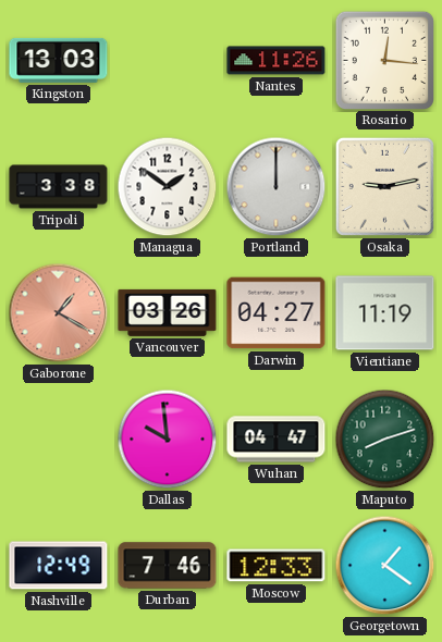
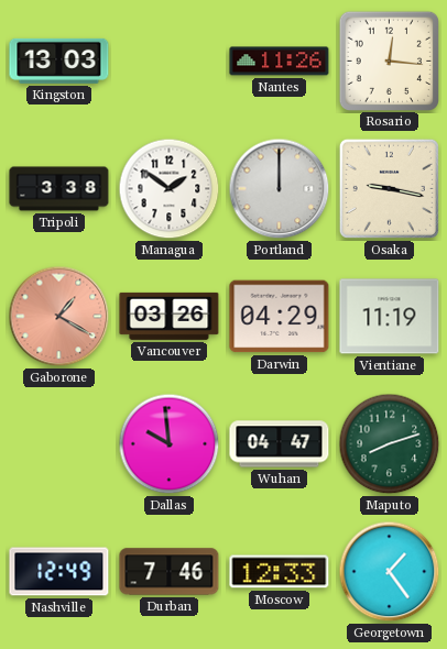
Osaka: 9:13 -> 9:17
Darwin: 04:27 -> 04:29
Georgetown: 1:21 -> 1:24
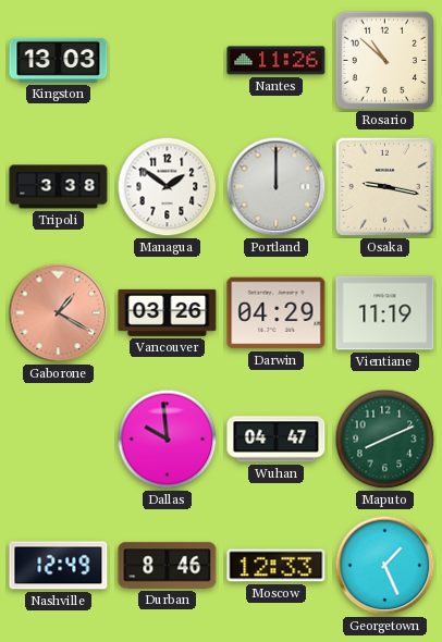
Rosario: 12:16 -> 10:52
Maputo: 8:12 -> 8:11
Durban: 7:46 -> 8:46
Georgetown: 1:24 -> 1:26
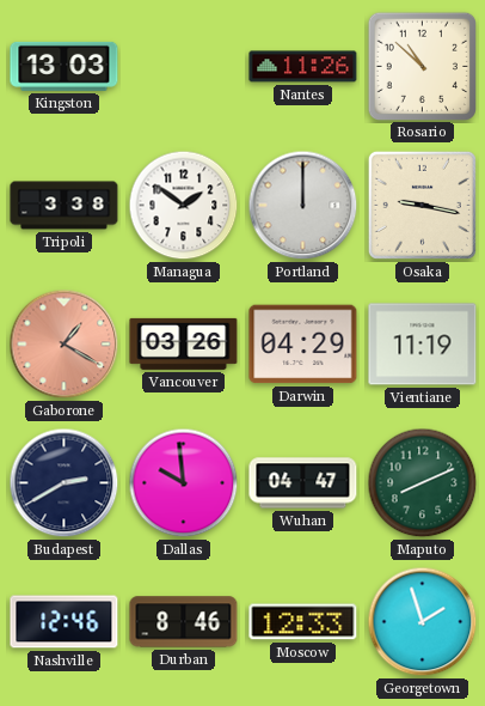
Budapest: none -> 2:40
Nashville: 12:49 -> 12:46
Georgetown: 1:26 -> 1:57
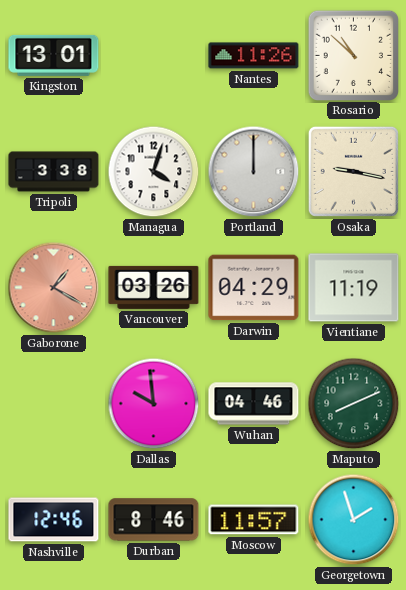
Kingston: 13:03 -> 13:01
Managua: 1:51 -> 4:03
Budapest: 2:40 -> none
Wuhan: 04:47 -> 04:46
Moscow: 12:33 -> 11:57
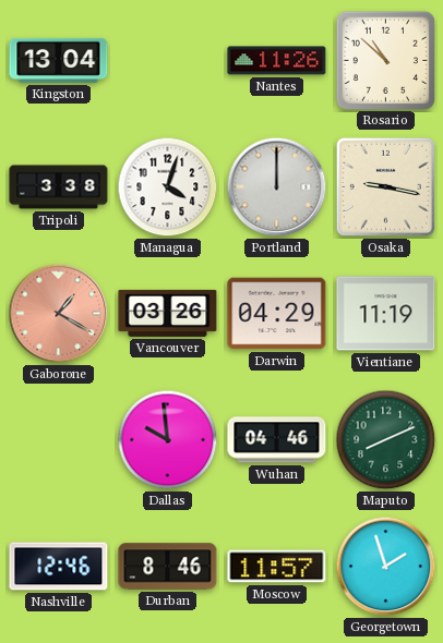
Kingston: 13:01 -> 13:04
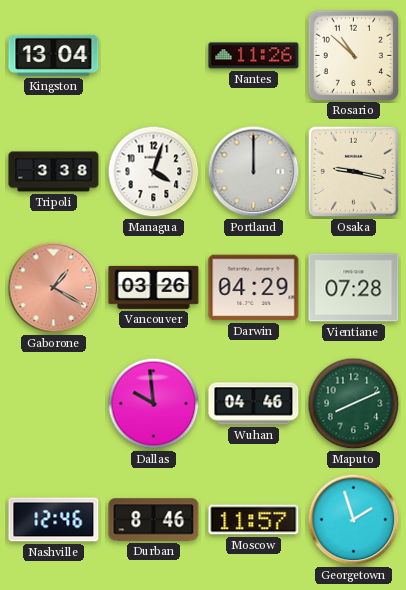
Vientiane: 11:19 -> 07:28
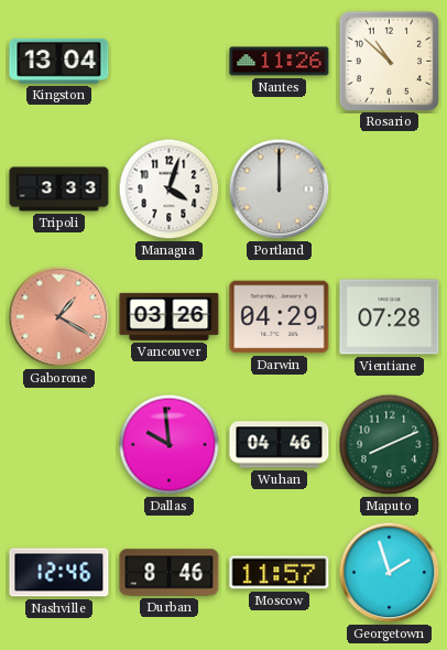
Tripoli: 3:38 -> 3:33
Osaka: 9:17 -> none
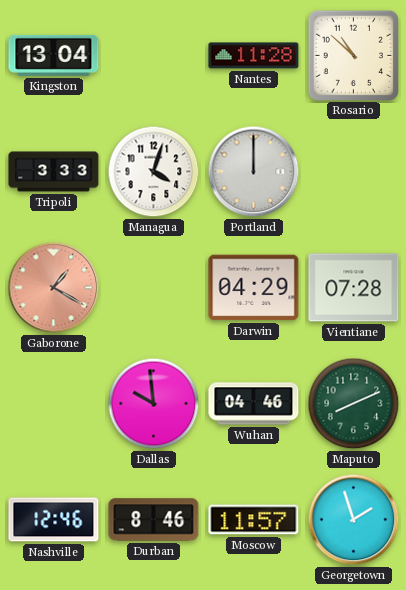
Nantes: 11:26 -> 11:28
Vancouver: 03:26 -> none
